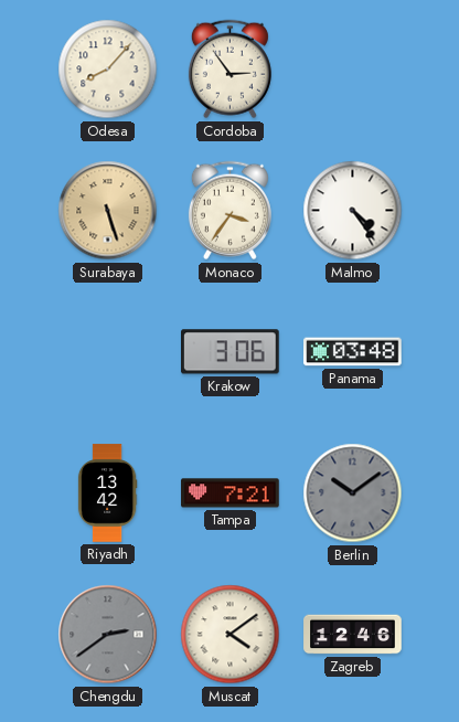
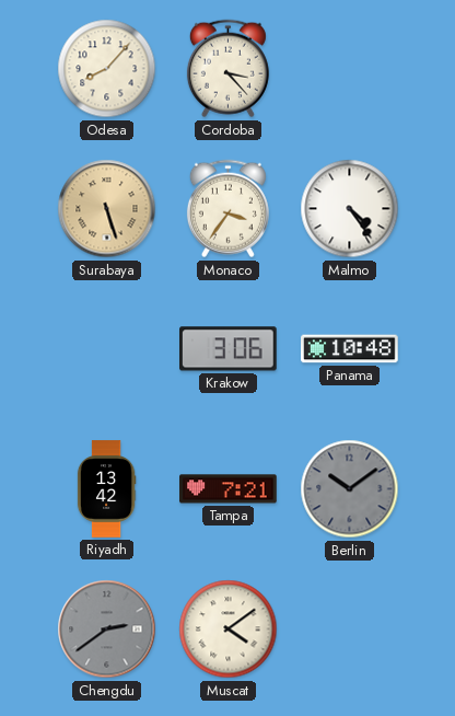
Cordoba: 2:54 -> 3:23
Panama: 03:48 -> 10:48
Zagreb: 12:46 -> none
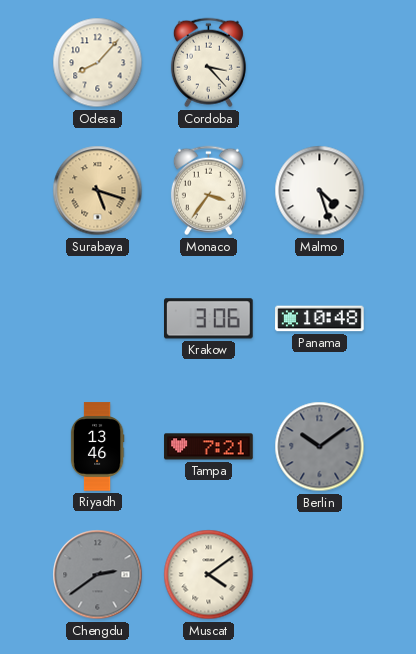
Surabaya: 5:27 -> 5:18
Malmo: 4:24 -> 4:27
Riyadh: 13:42 -> 13:46
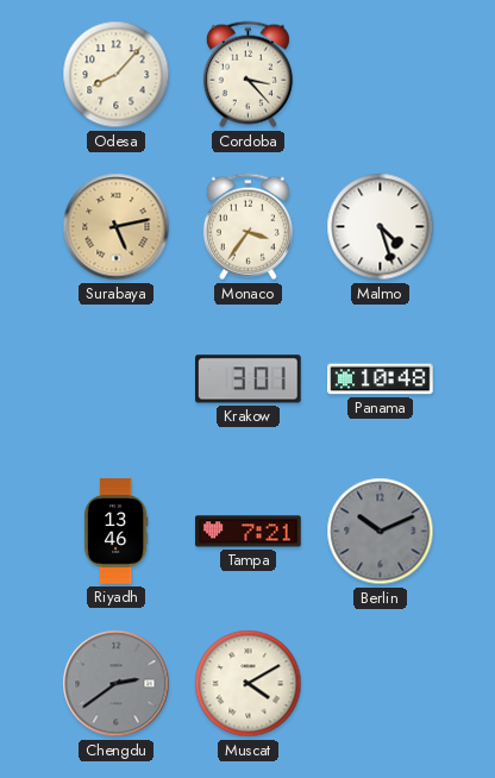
Surabaya: 5:18 -> 5:13
Krakow: 3:06 -> 3:01
Berlin: 10:09 -> 10:11
Muscat: 4:09 -> 4:10
